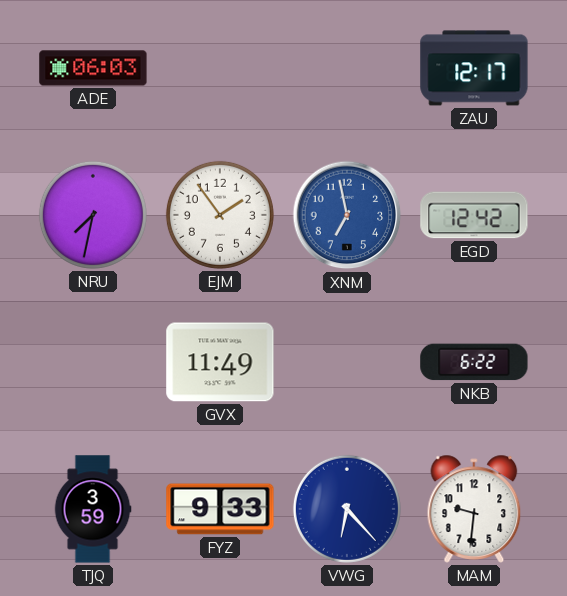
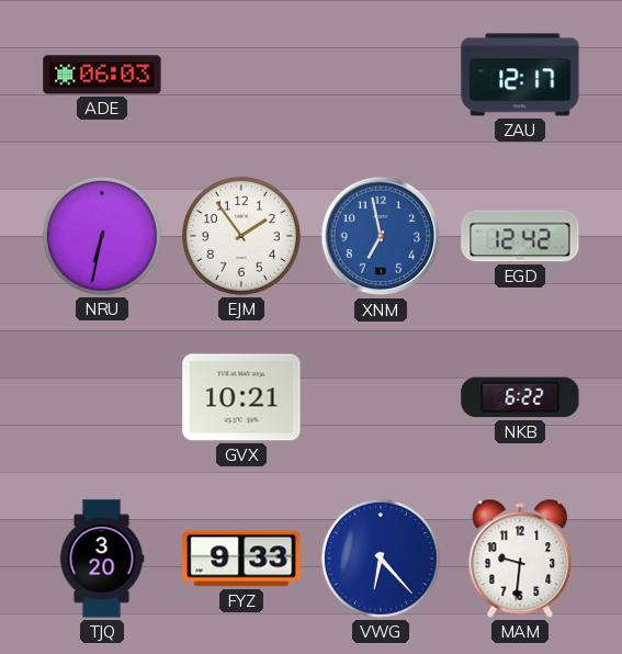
NRU: 7:32 -> 6:32
GVX: 11:49 -> 10:21
TJQ: 3:59 -> 3:20
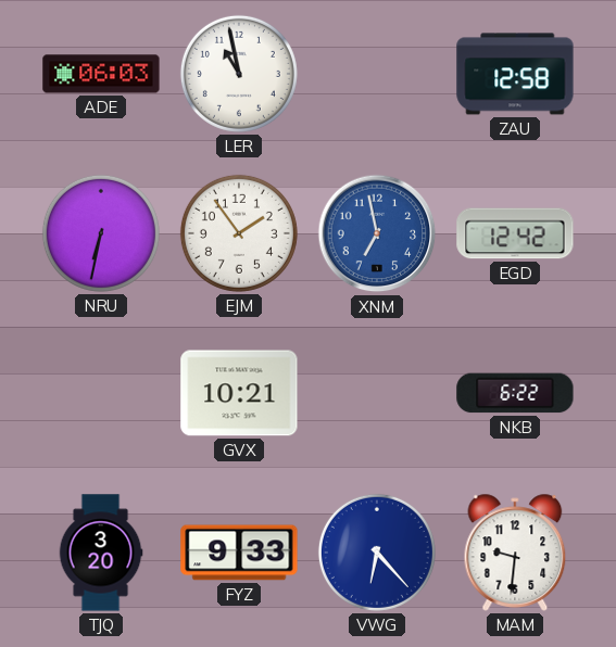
LER: none -> 10:58
ZAU: 12:17 -> 12:58
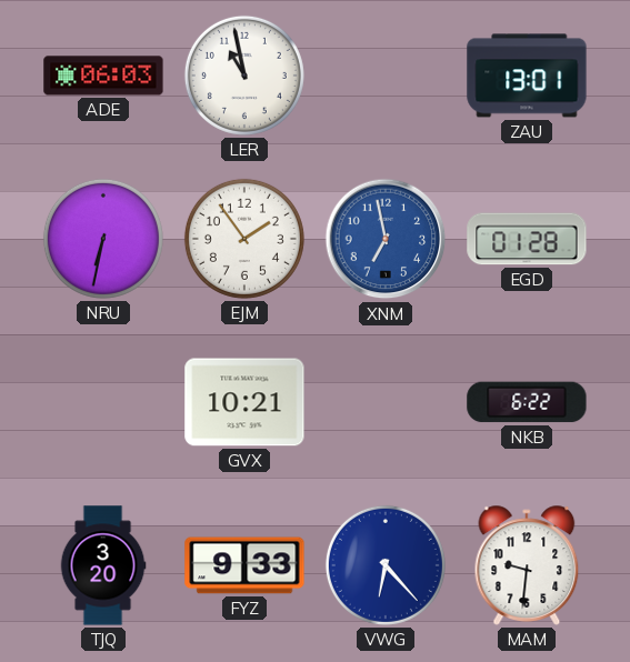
ZAU: 12:58 -> 13:01
EGD: 12:42 -> 01:28
